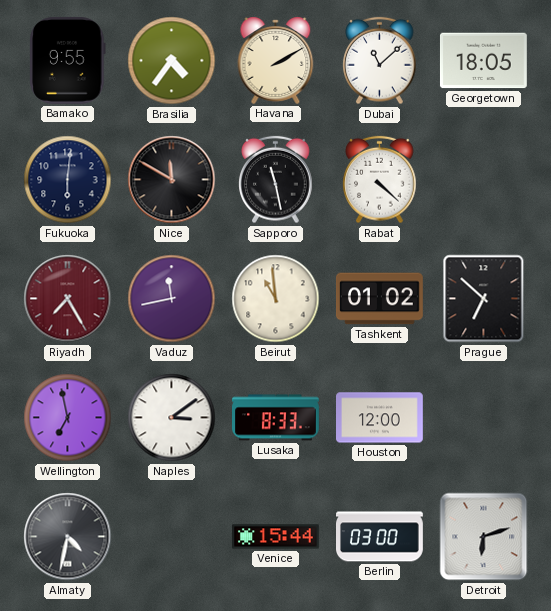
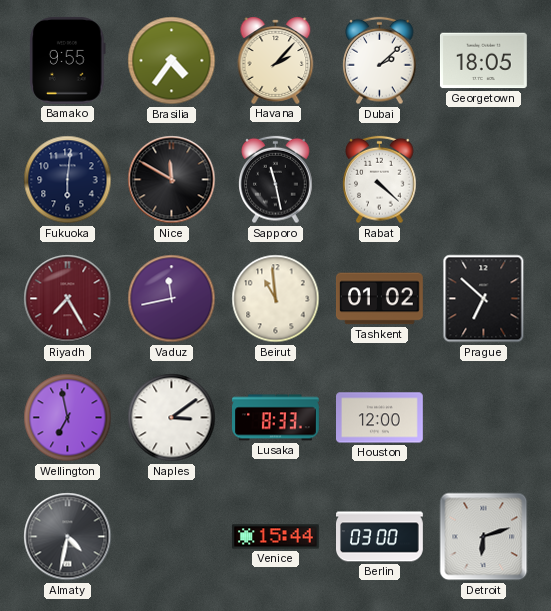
Havana: 2:10 -> 2:07
Dubai: 11:08 -> 2:08
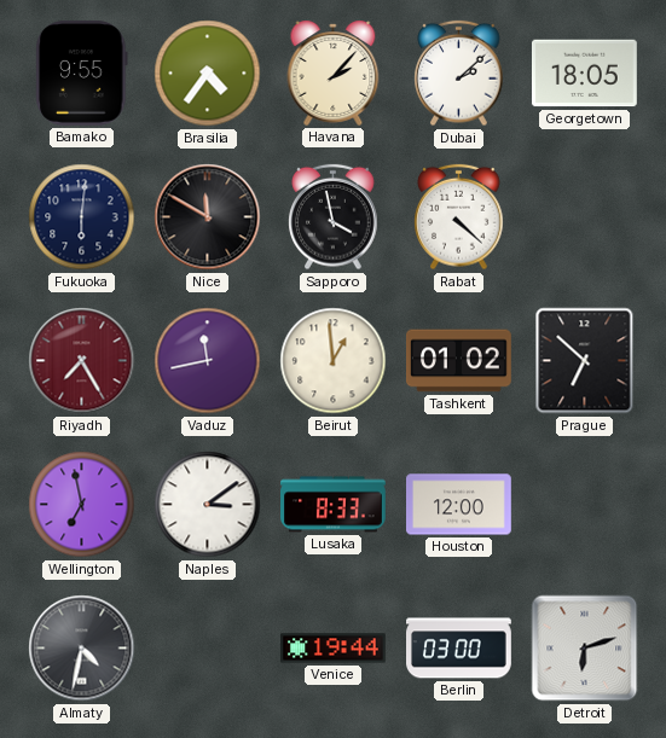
Sapporo: 11:28 -> 3:58
Beirut: 10:59 -> 12:59
Venice: 15:44 -> 19:44
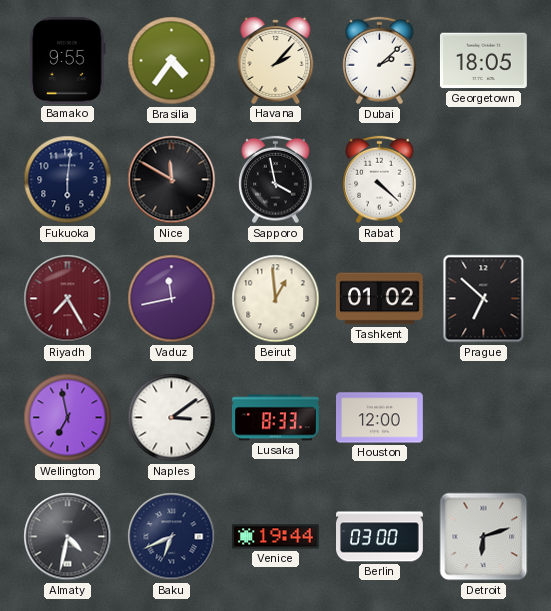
Baku: none -> 6:41
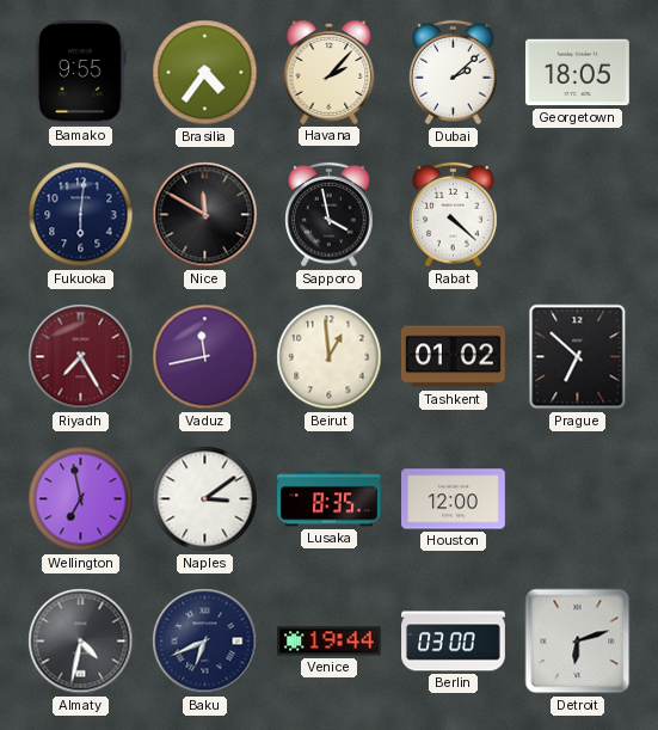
Lusaka: 8:33 -> 8:35
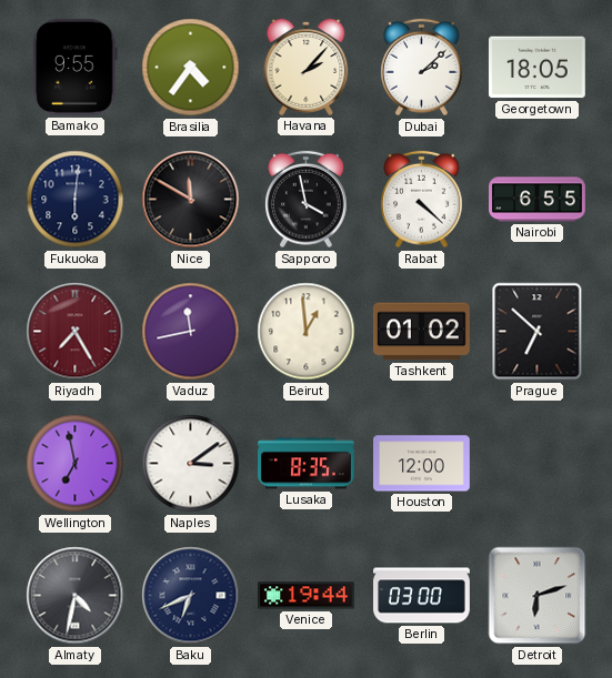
Nairobi: none -> 6:55
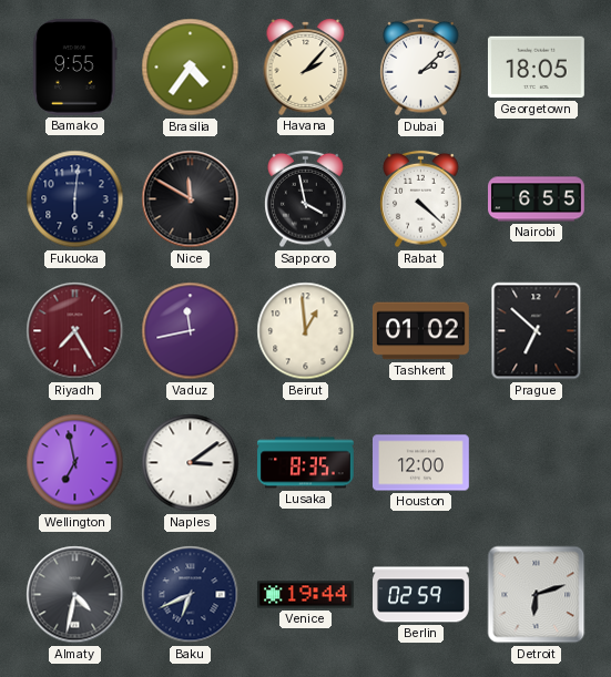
Berlin: 03:00 -> 02:59
